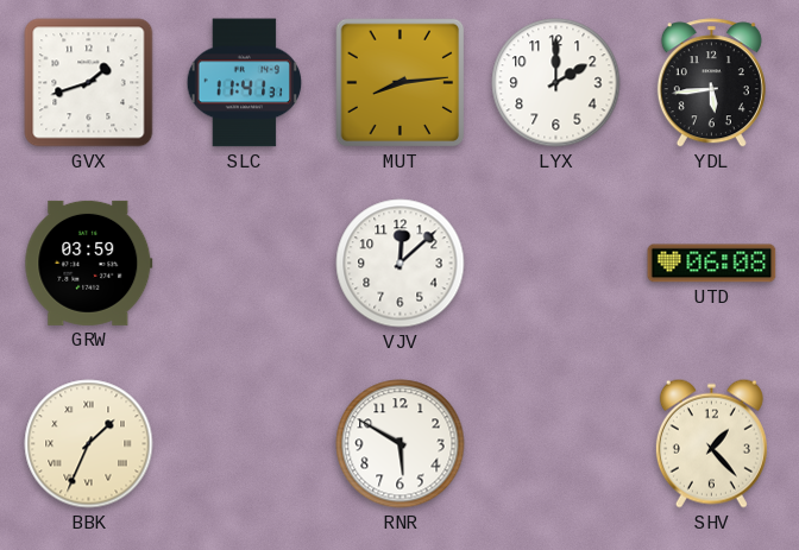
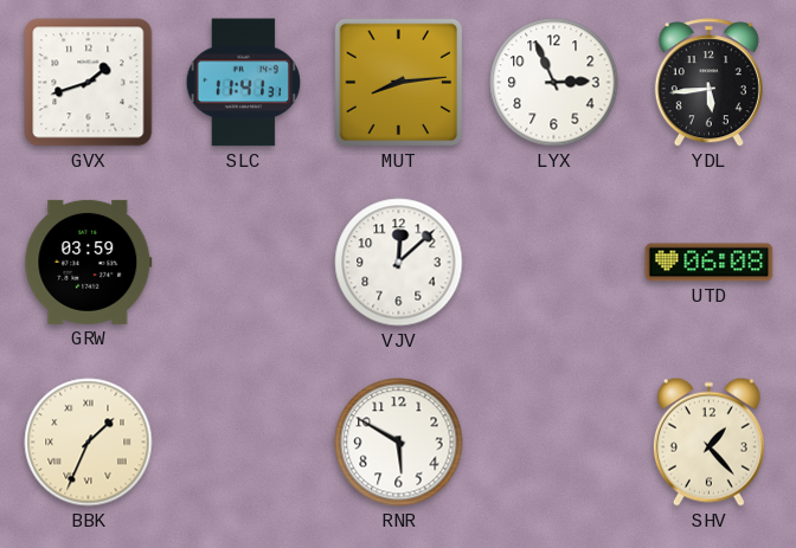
LYX: 2:00 -> 2:56
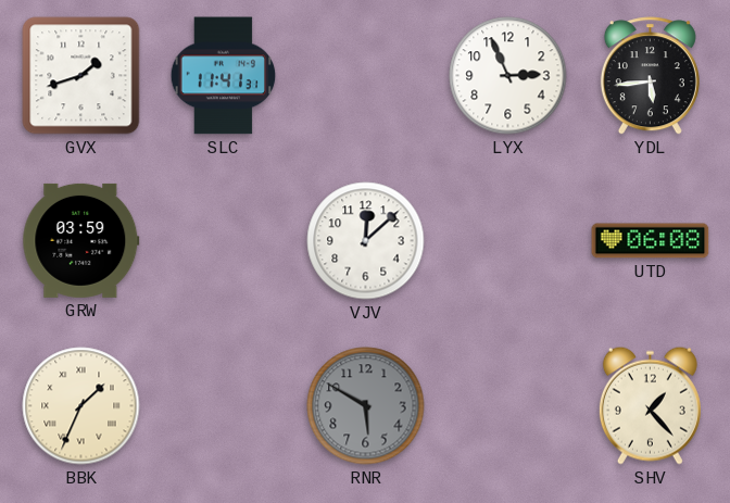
MUT: 8:14 -> none
RNR dial: white -> grey
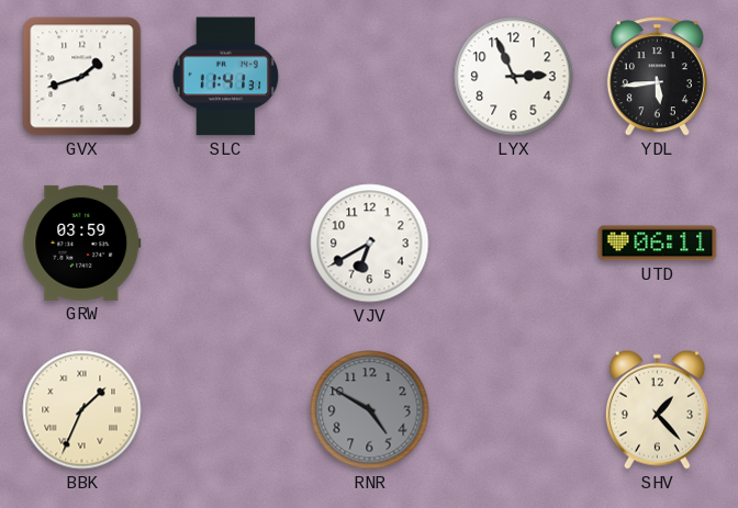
VJV: 12:08 -> 6:40
UTD: 06:08 -> 06:11
RNR: 5:50 -> 4:50
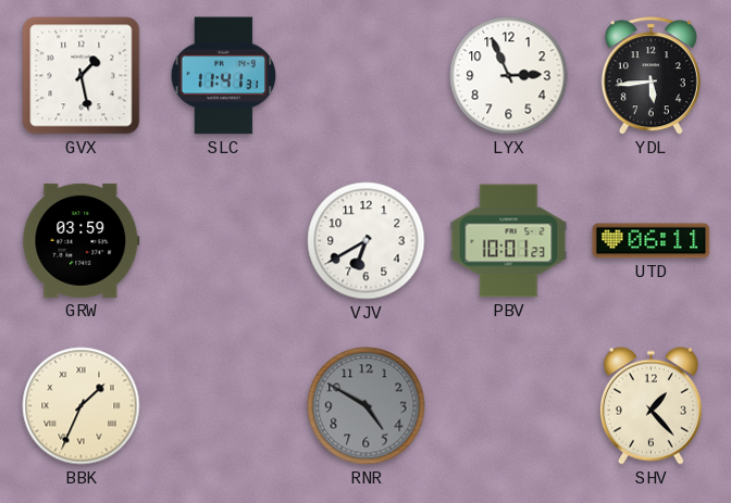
GVX: 1:42 -> 1:28
PBV: none -> 10:01
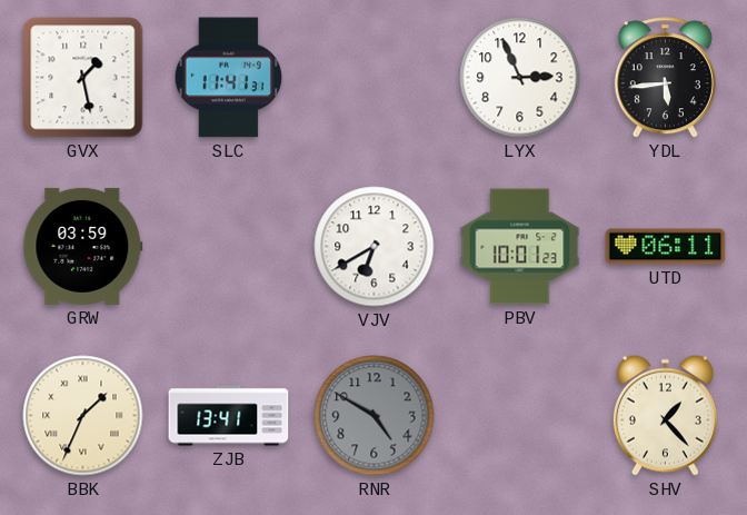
ZJB: none -> 13:41
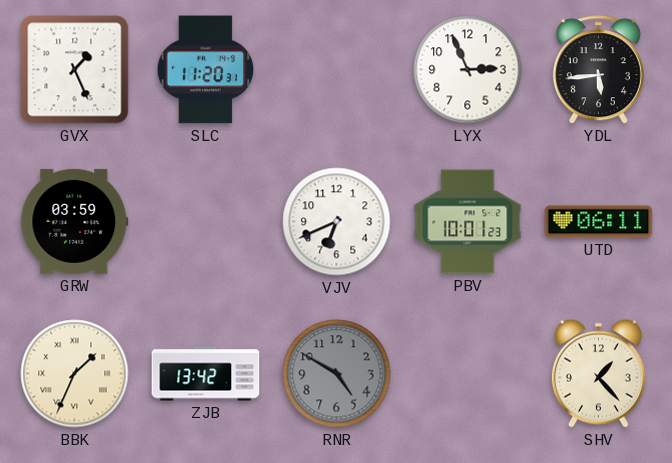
GVX: 1:28 -> 1:26
SLC: 11:41 -> 11:20
VJV: 6:40 -> 6:41
ZJB: 13:41 -> 13:42
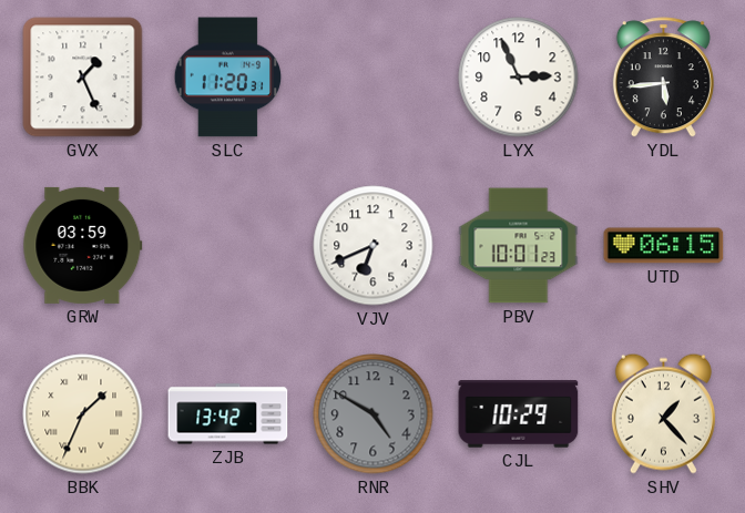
UTD: 06:11 -> 06:15
CJL: none -> 10:29
